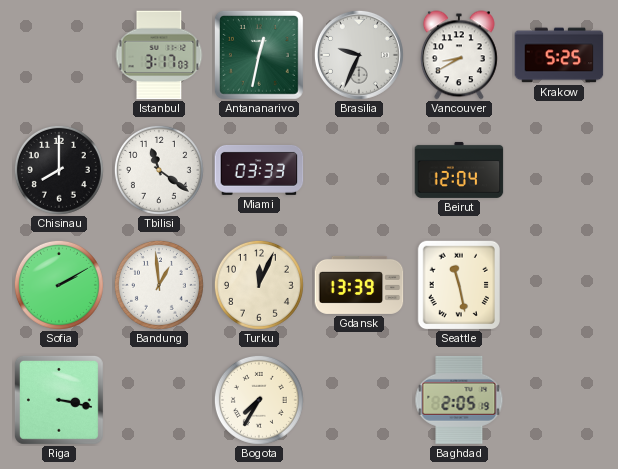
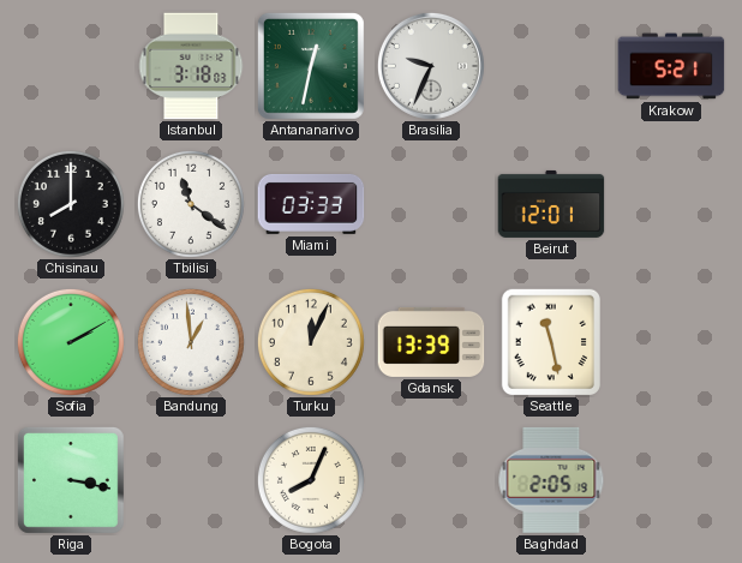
Istanbul: 3:17 -> 3:18
Vancouver: 8:40 -> none
Krakow: 5:25 -> 5:21
Beirut: 12:04 -> 12:01
Bogota: 7:35 -> 8:04
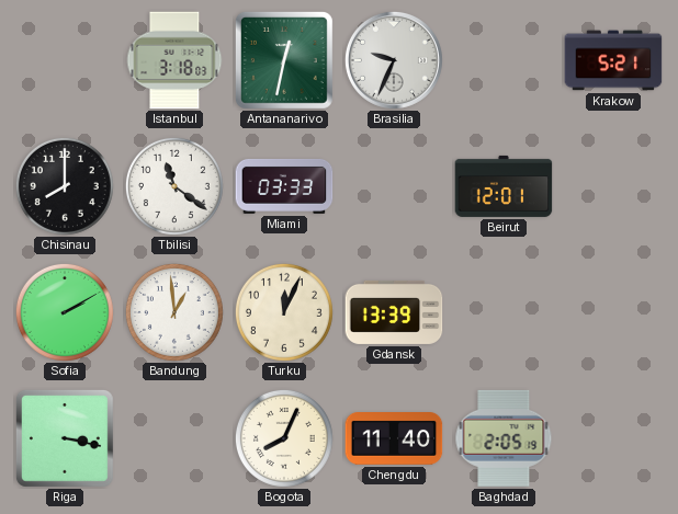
Seattle: 11:28 -> none
Chengdu: none -> 11:40
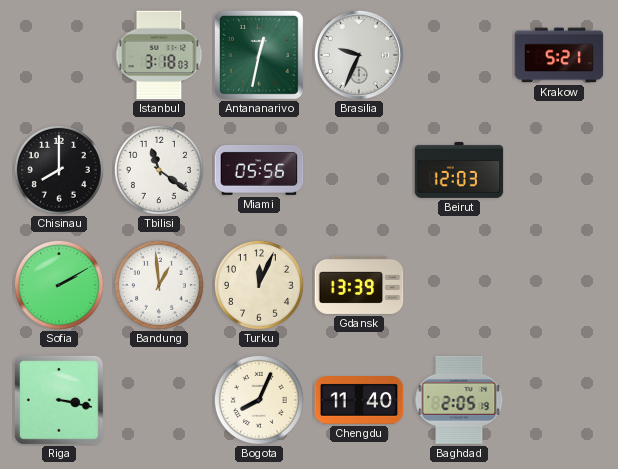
Miami: 03:33 -> 05:56
Beirut: 12:01 -> 12:03
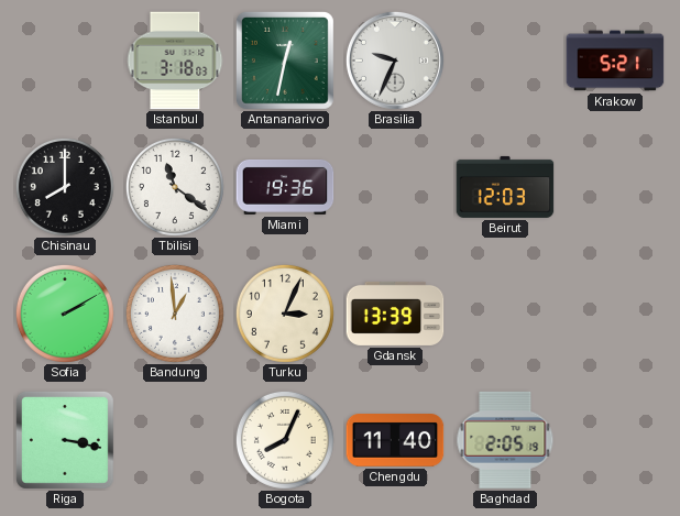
Miami: 05:56 -> 19:36
Turku: 12:04 -> 3:04
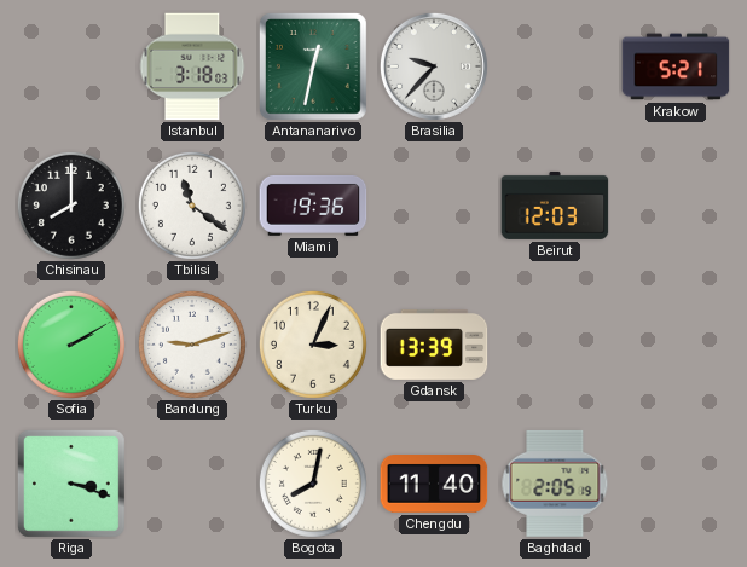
Brasilia: 9:34 -> 9:37
Bandung: 12:59 -> 9:12
Riga: 3:17 -> 3:18
Bogota: 8:04 -> 8:02
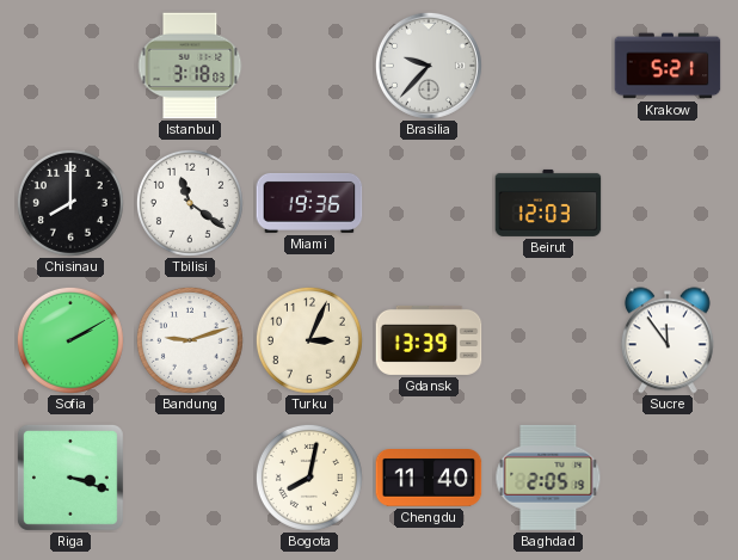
Antananarivo: 12:32 -> none
Sucre: none -> 11:54
